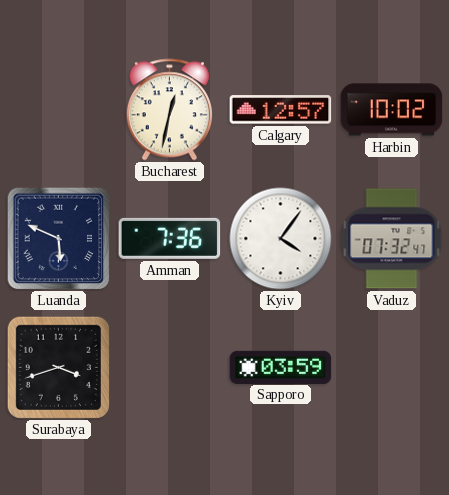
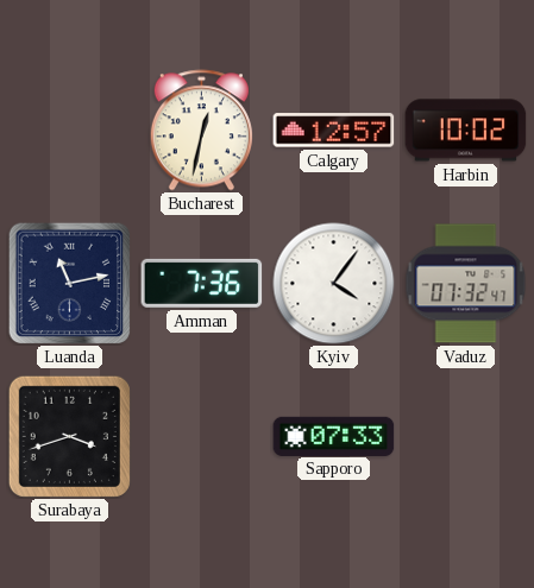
Luanda: 5:49 -> 11:13
Sapporo: 03:59 -> 07:33
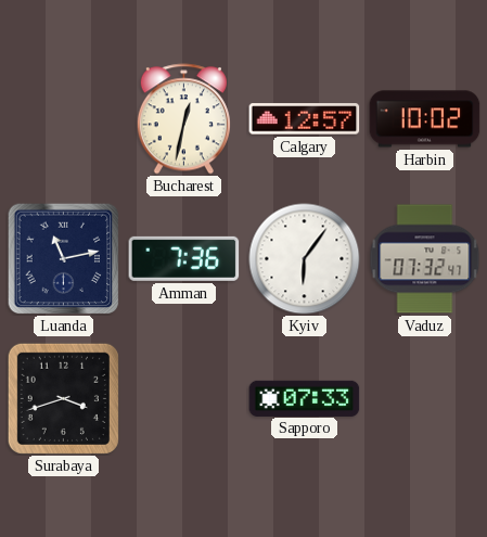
Kyiv: 4:06 -> 6:06
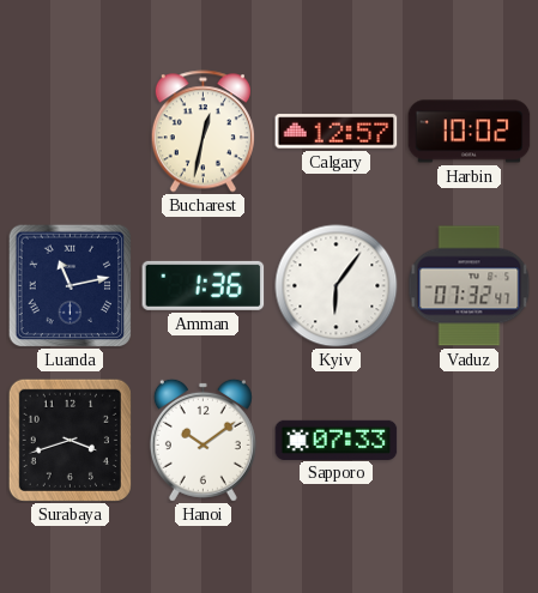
Amman: 7:36 -> 1:36
Hanoi: none -> 10:09
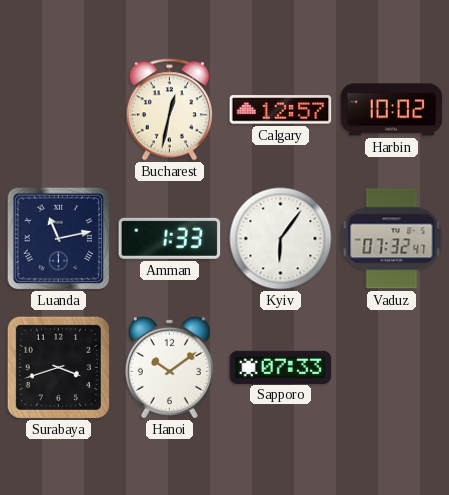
Amman: 1:36 -> 1:33
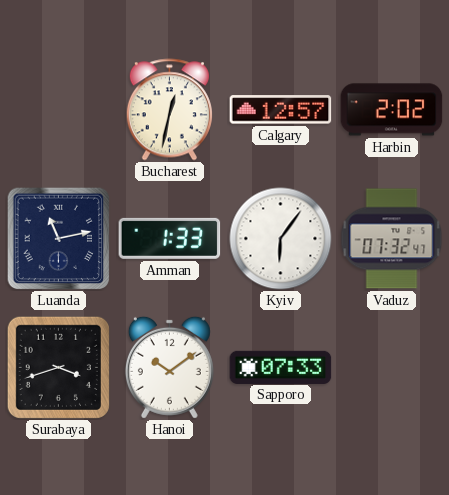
Harbin: 10:02 -> 2:02
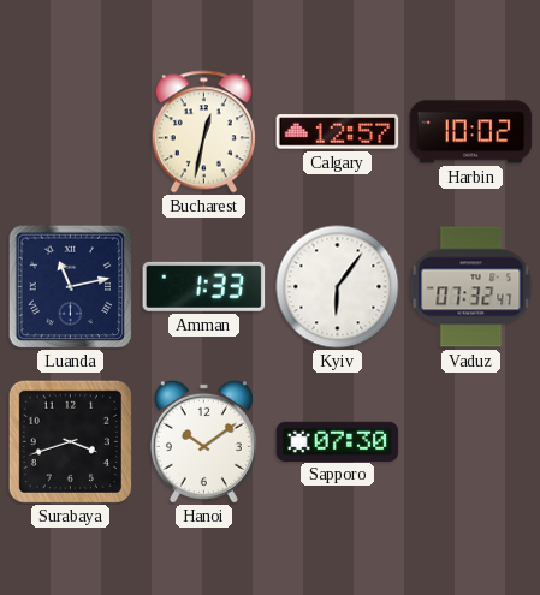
Harbin: 2:02 -> 10:02
Sapporo: 07:33 -> 07:30
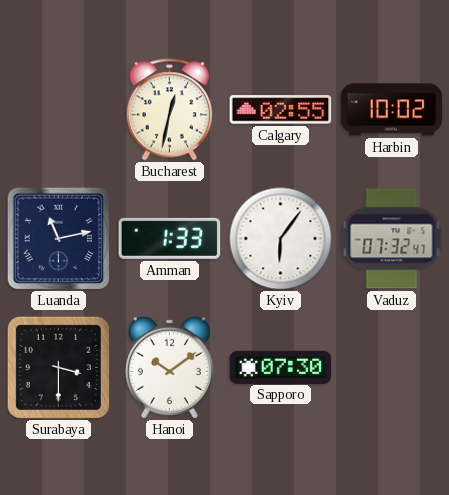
Calgary: 12:57 -> 02:55
Surabaya: 3:42 -> 3:30
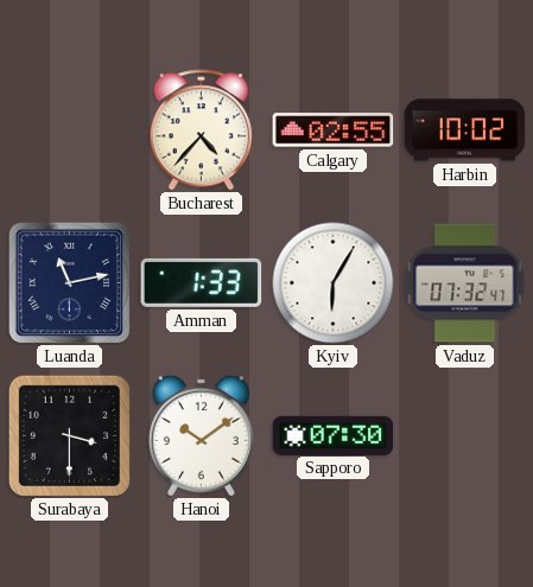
Bucharest: 12:32 -> 4:37
Kyiv: 6:06 -> 6:05
